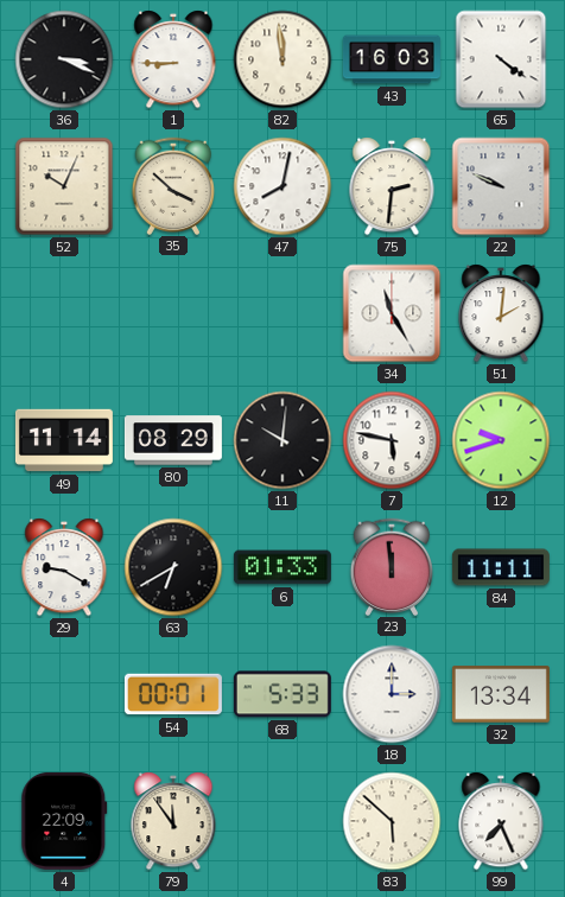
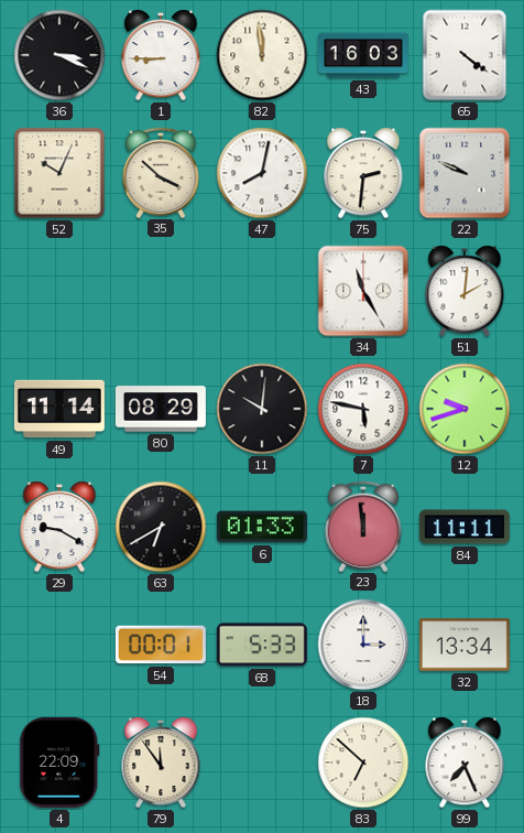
83: 5:52 -> 6:52
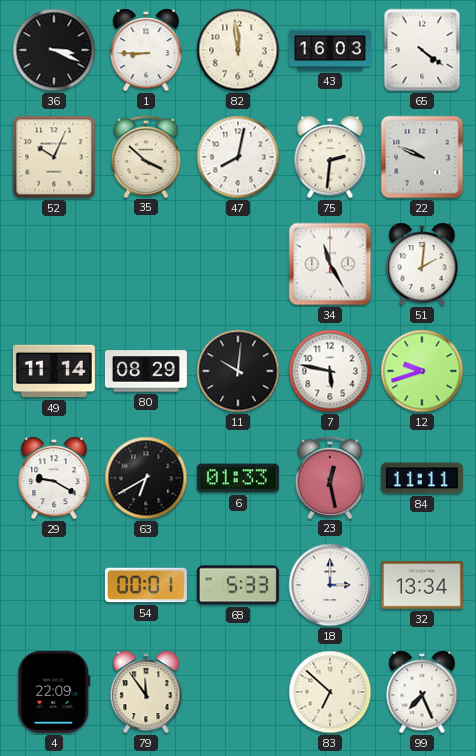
23: 11:59 -> 12:28
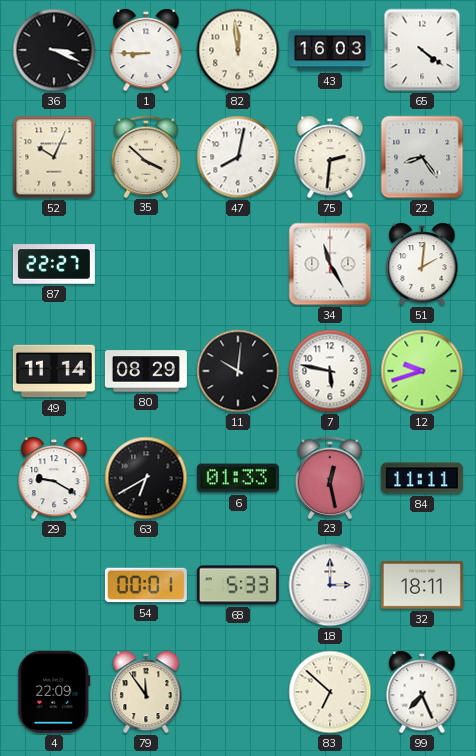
22: 9:49 -> 8:24
87: none -> 22:27
32: 13:34 -> 18:11
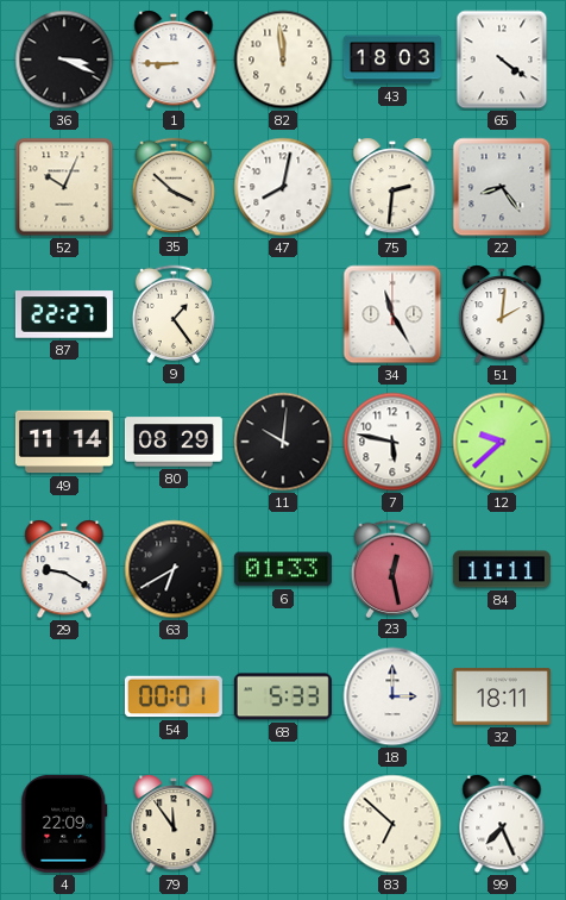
43: 16:03 -> 18:03
9: none -> 1:24
12: 9:42 -> 9:38
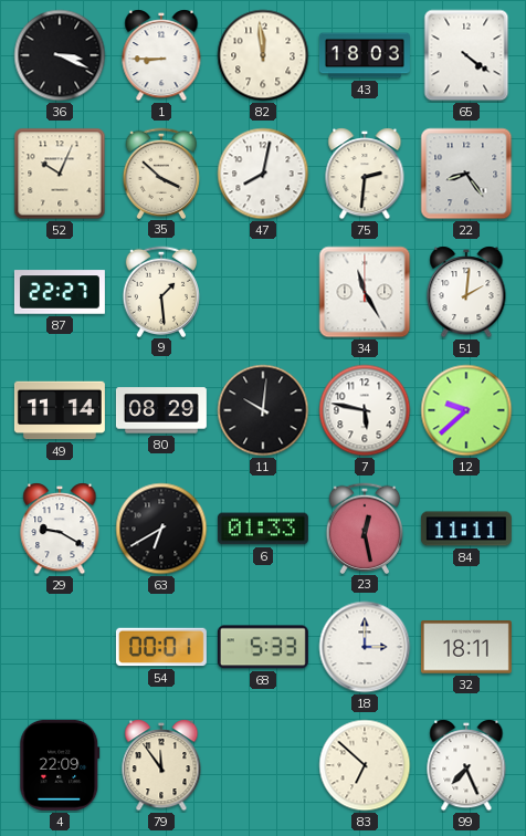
9: 1:24 -> 1:29
